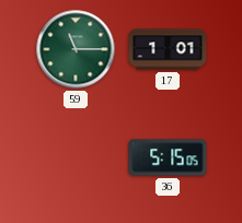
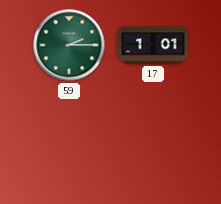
59: 11:15 -> 2:15
36: 5:15 -> none
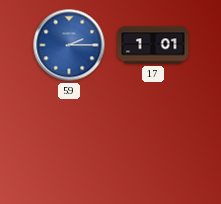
59 dial: green -> blue
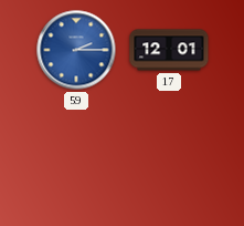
17: 1:01 -> 12:01
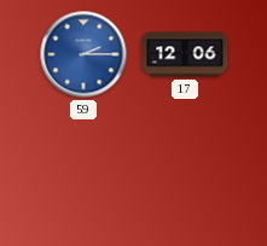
17: 12:01 -> 12:06
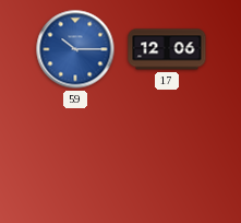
59: 2:15 -> 10:15
